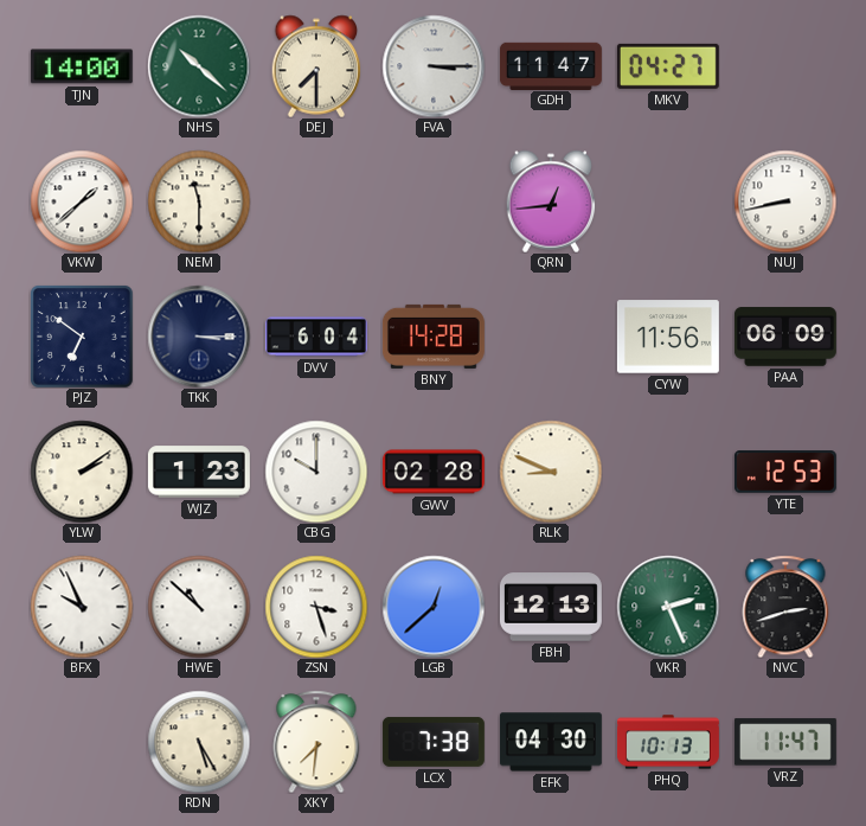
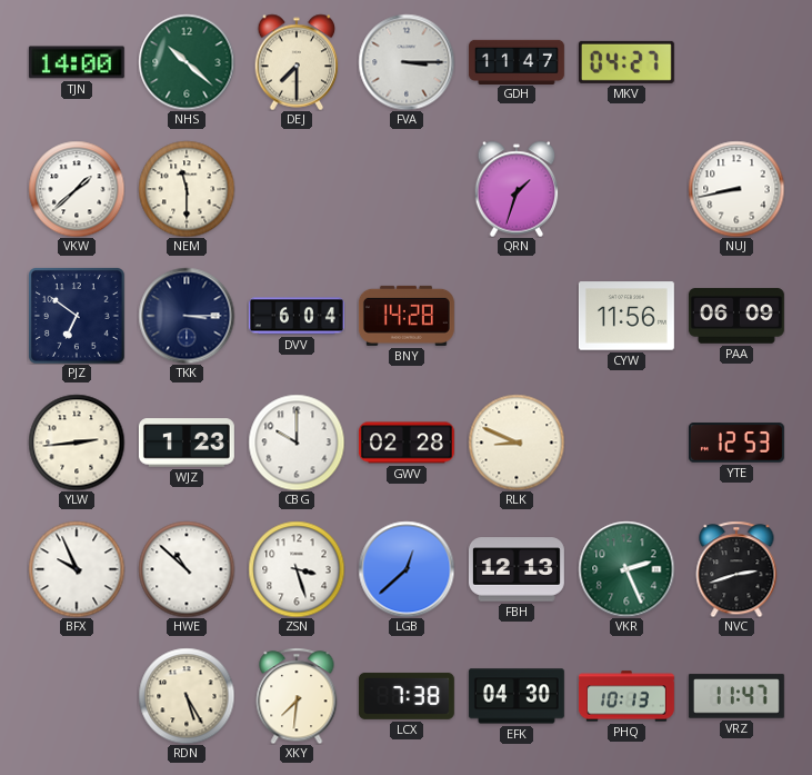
QRN: 12:44 -> 1:33
YLW: 2:09 -> 2:44
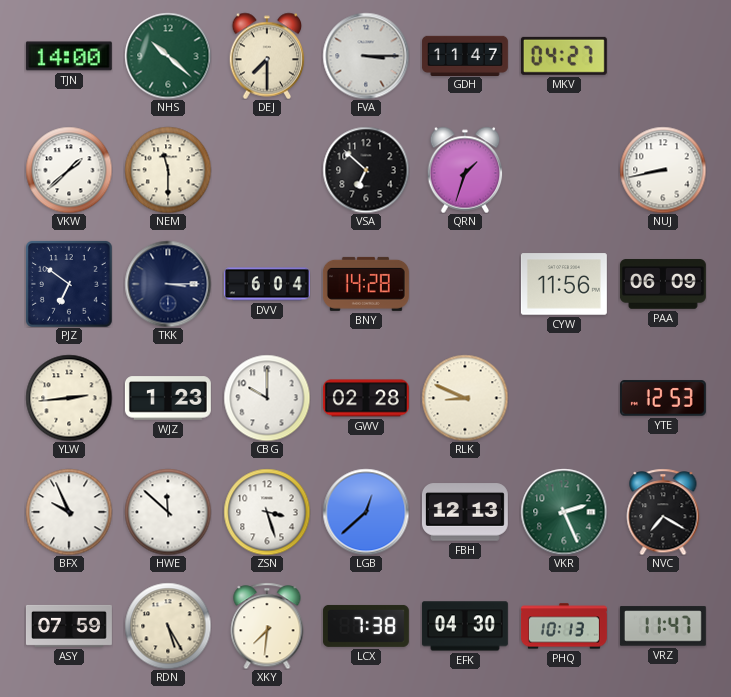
VSA: none -> 6:52
HWE: 10:52 -> 11:52
NVC: 2:42 -> 7:20
ASY: none -> 07:59
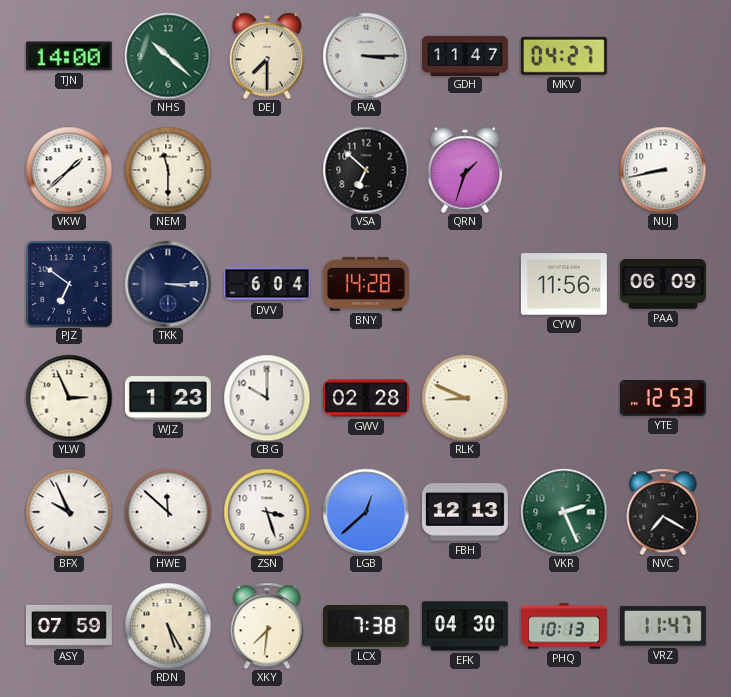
YLW: 2:44 -> 2:56
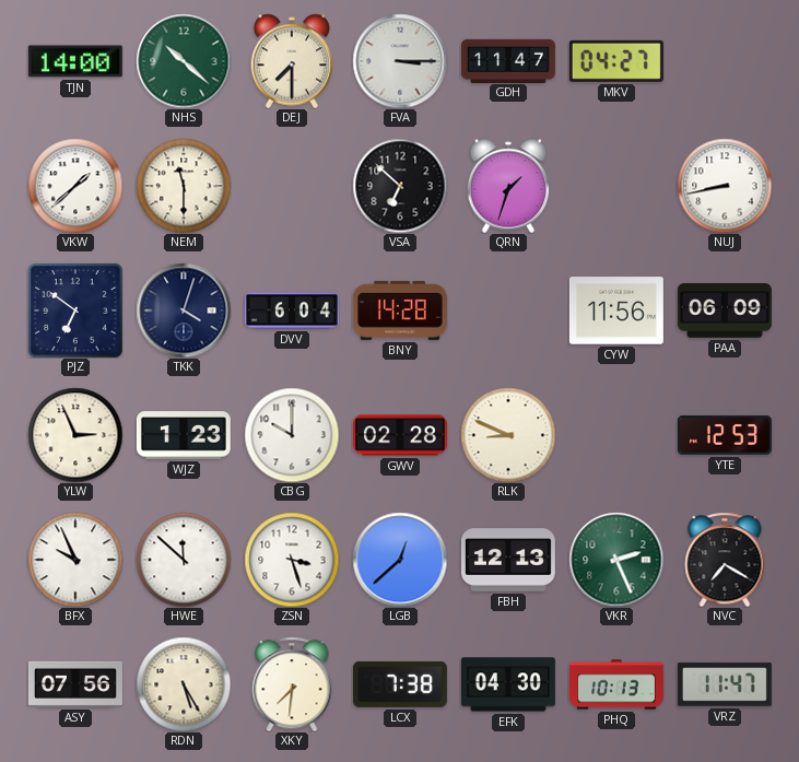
TKK: 3:15 -> 4:03
ASY: 07:59 -> 07:56
